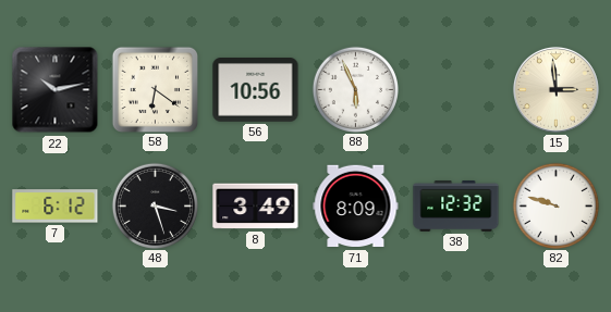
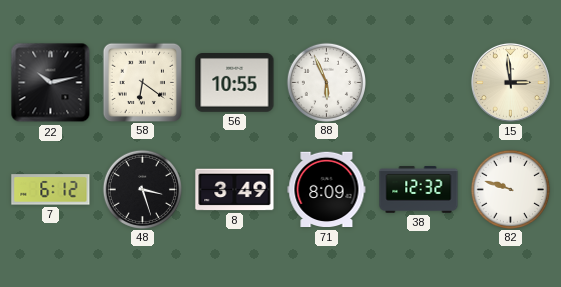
56: 10:56 -> 10:55
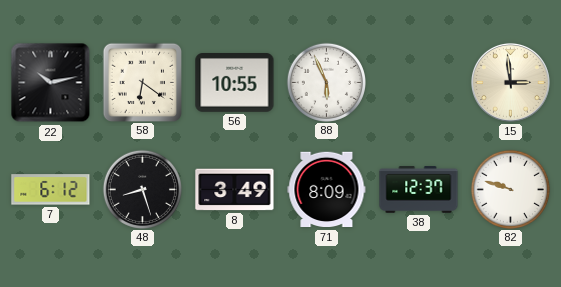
48: 3:27 -> 8:27
38: 12:32 -> 12:37
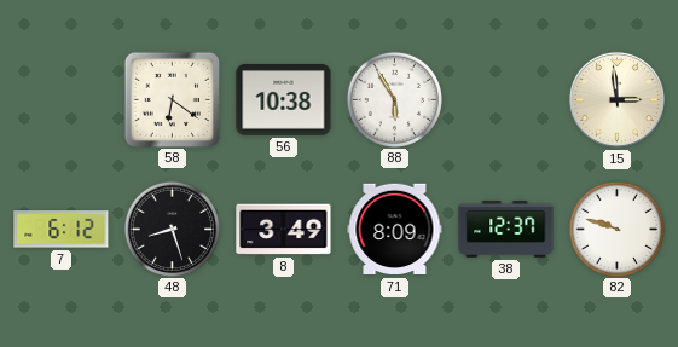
22: 10:13 -> none
56: 10:55 -> 10:38
88: 5:56 -> 5:55
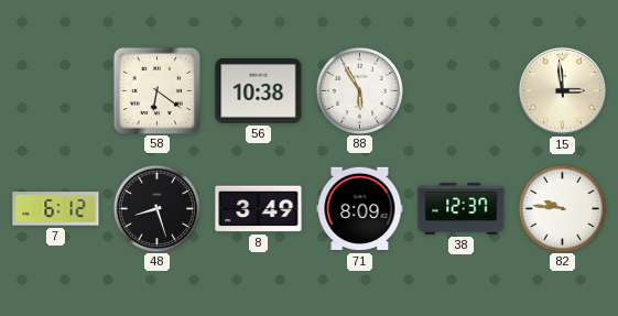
82: 9:48 -> 9:46
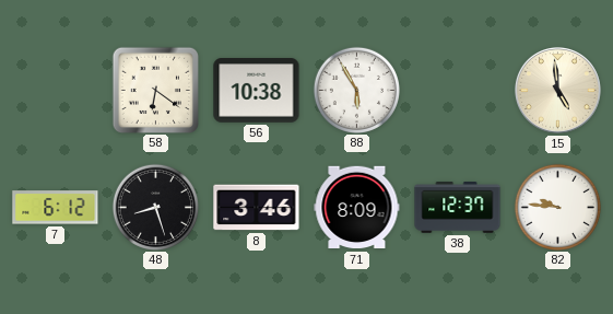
15: 2:59 -> 4:59
8: 3:49 -> 3:46
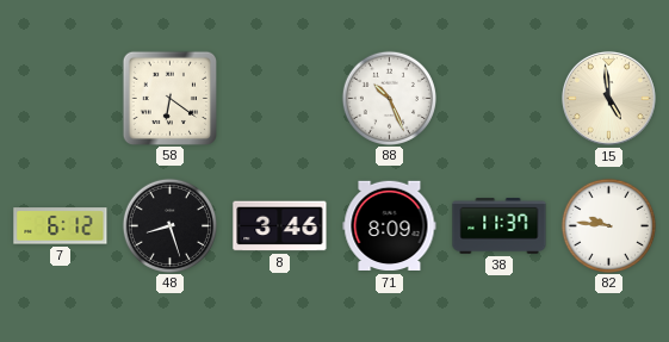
56: 10:38 -> none
88: 5:55 -> 10:26
38: 12:37 -> 11:37
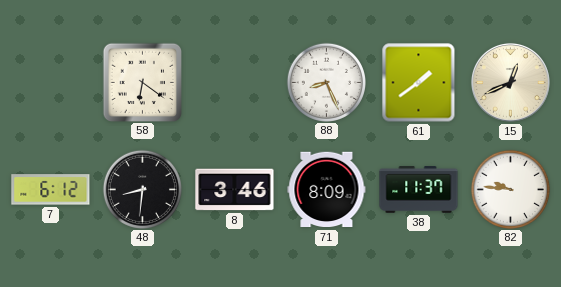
88: 10:26 -> 8:26
61: none -> 1:39
15: 4:59 -> 12:41
48: 8:27 -> 8:31
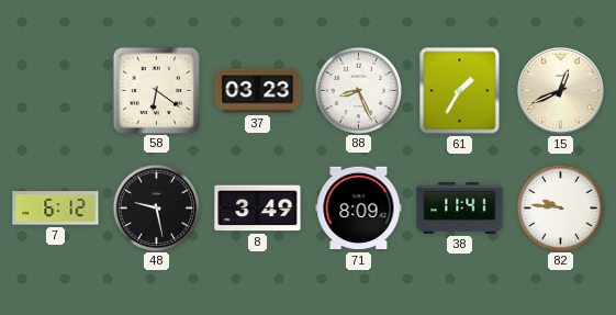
37: none -> 03:23
61: 1:39 -> 1:35
48: 8:31 -> 9:28
8: 3:46 -> 3:49
38: 11:37 -> 11:41
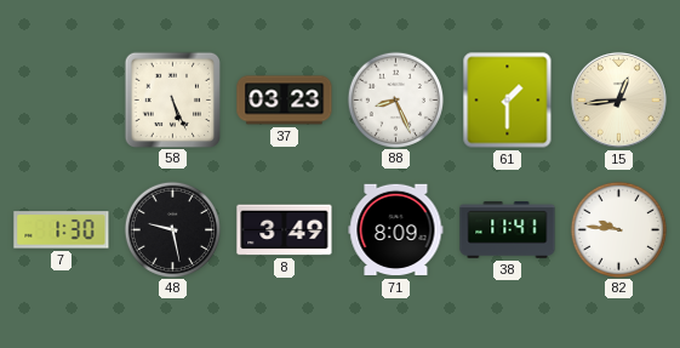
58: 6:21 -> 5:26
61: 1:35 -> 1:30
15: 12:41 -> 12:44
7: 6:12 -> 1:30
